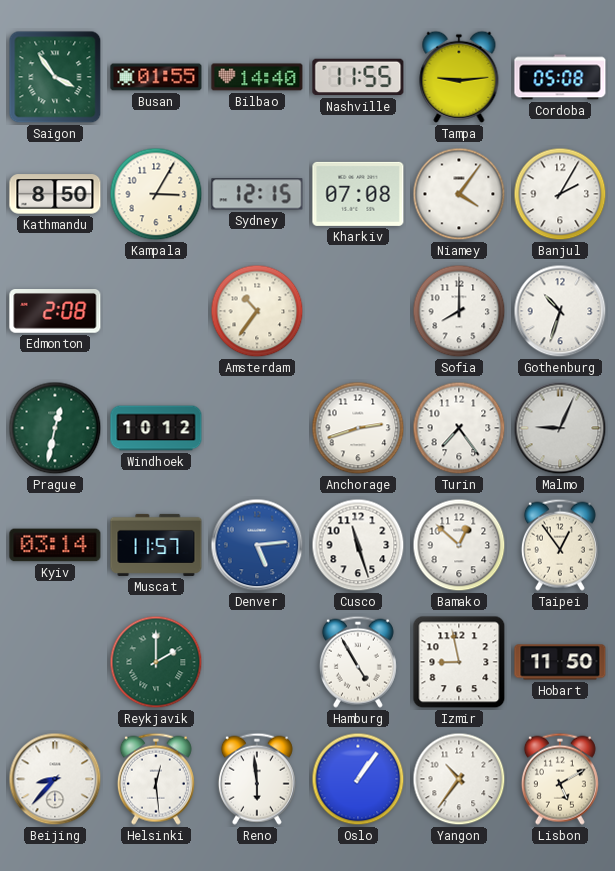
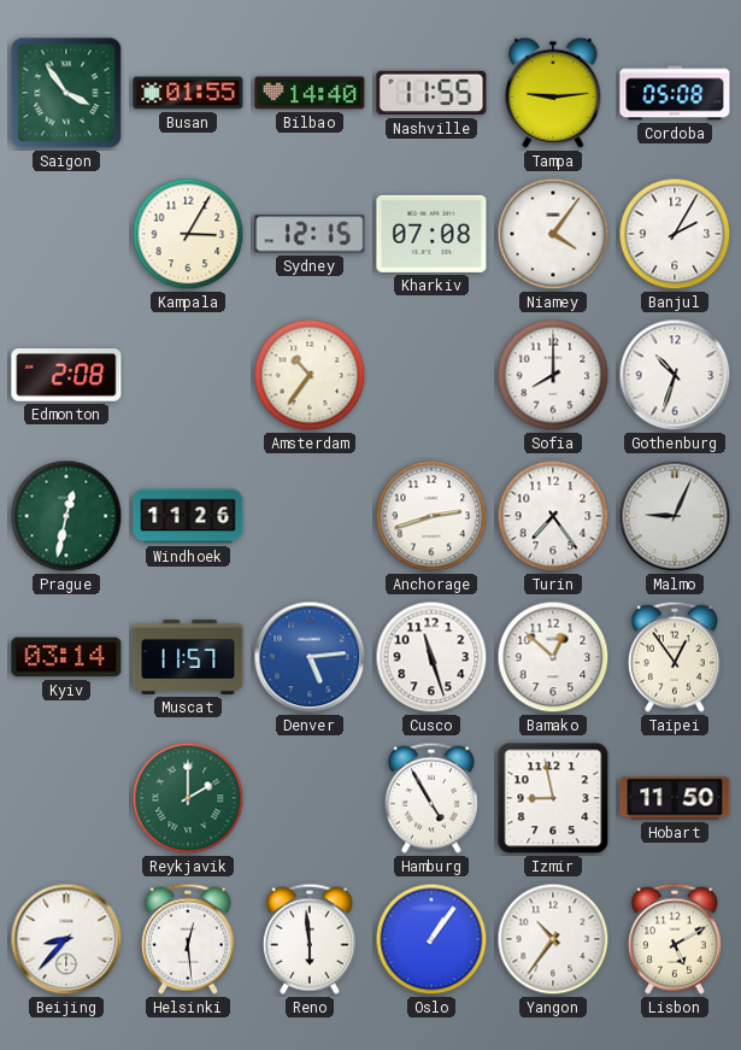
Kathmandu: 8:50 -> none
Windhoek: 10:12 -> 11:26
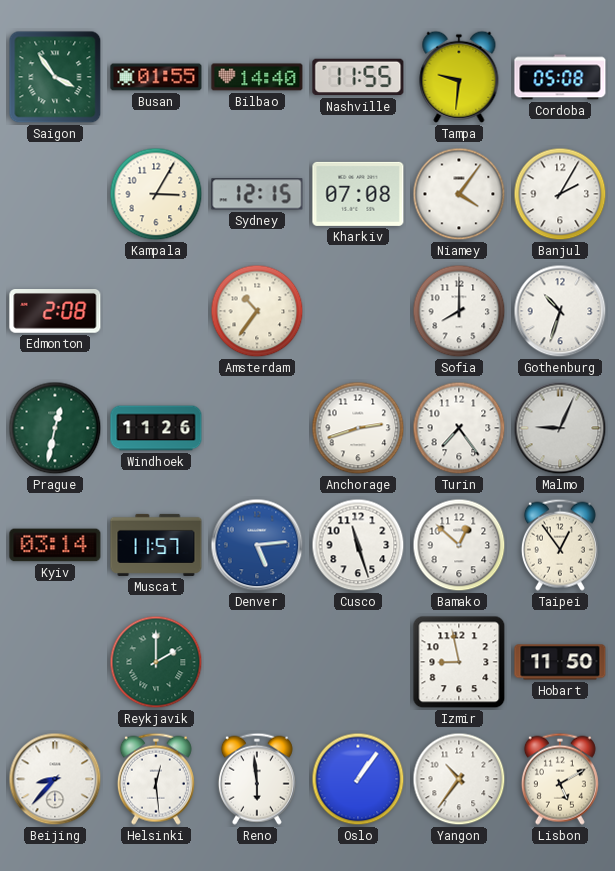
Tampa: 9:14 -> 9:31
Hamburg: 4:55 -> none
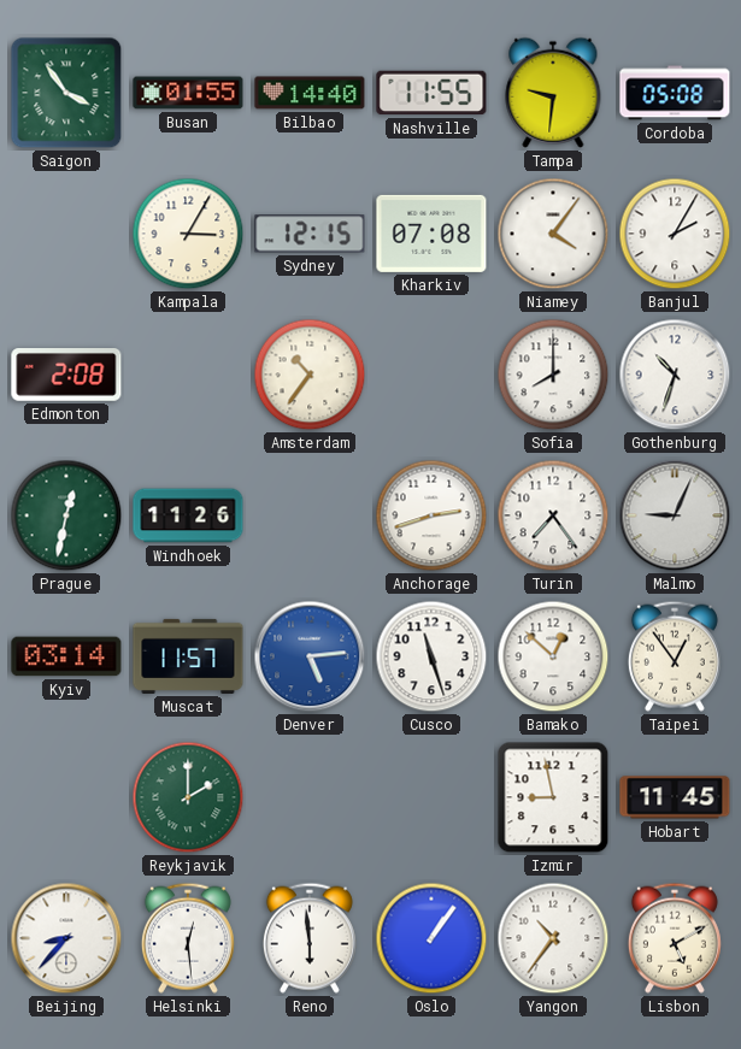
Hobart: 11:50 -> 11:45
